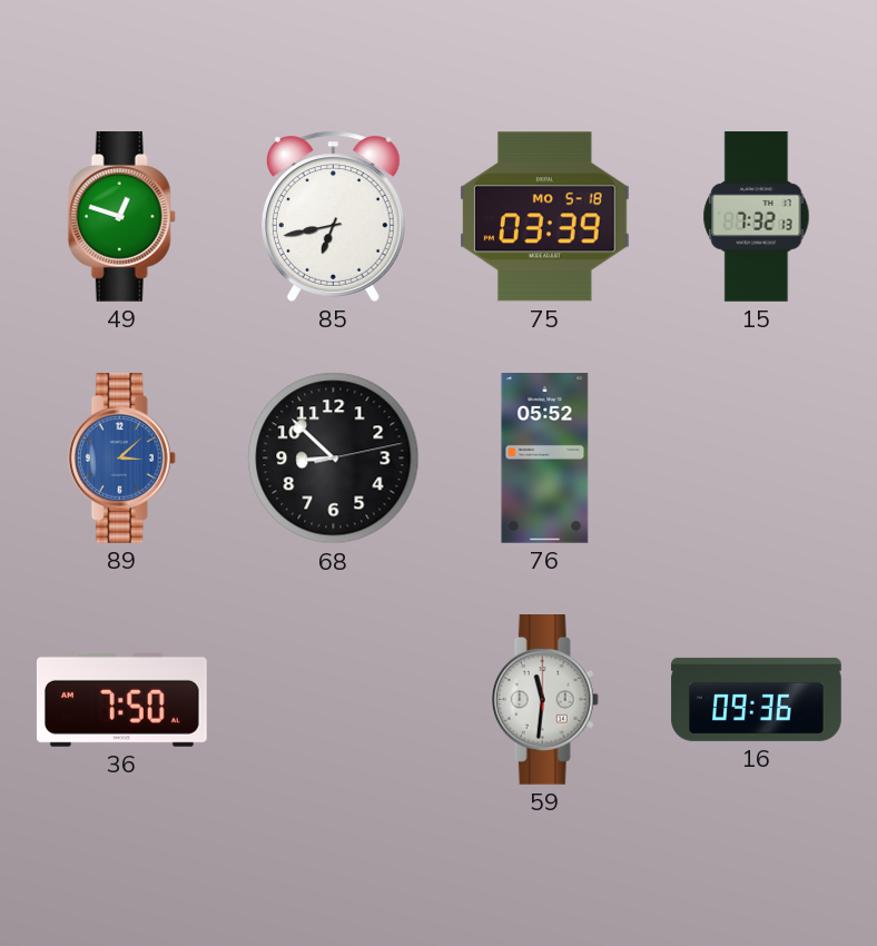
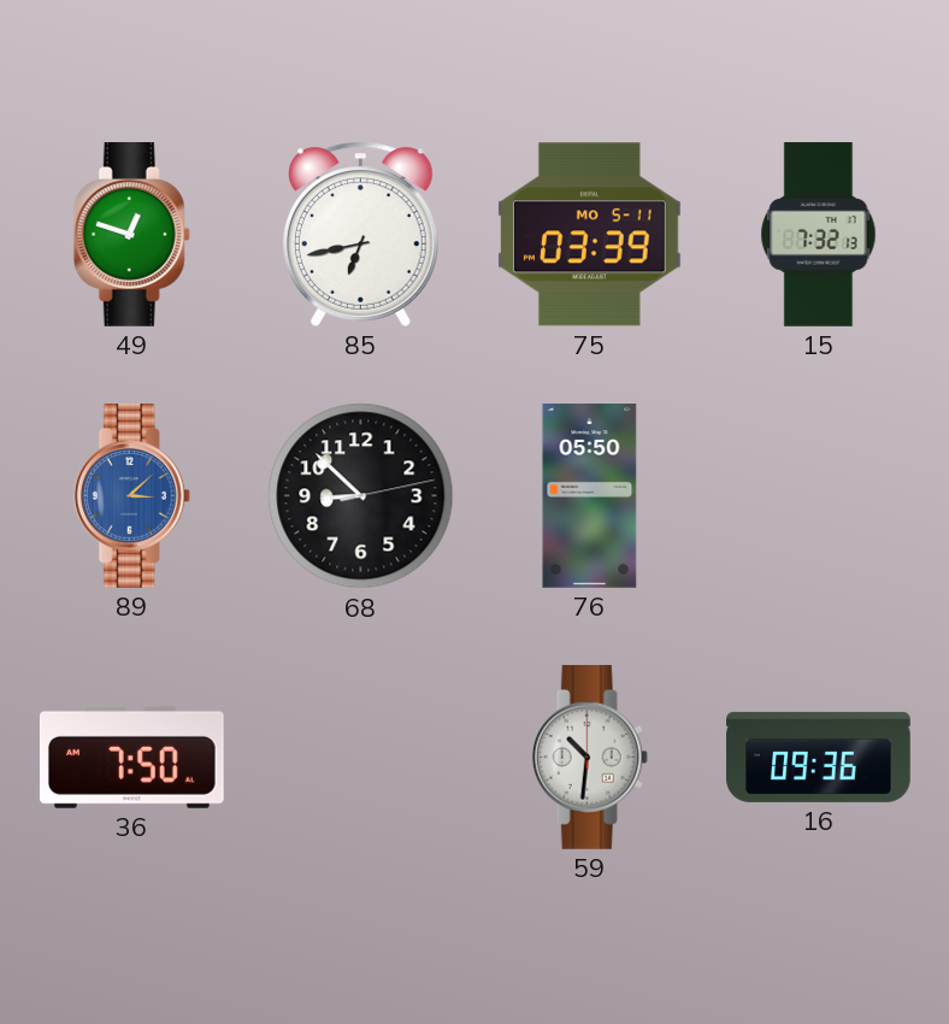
75 date: MO 5-18 -> MO 5-11
76: 05:52 -> 05:50
59: 11:31 -> 10:31
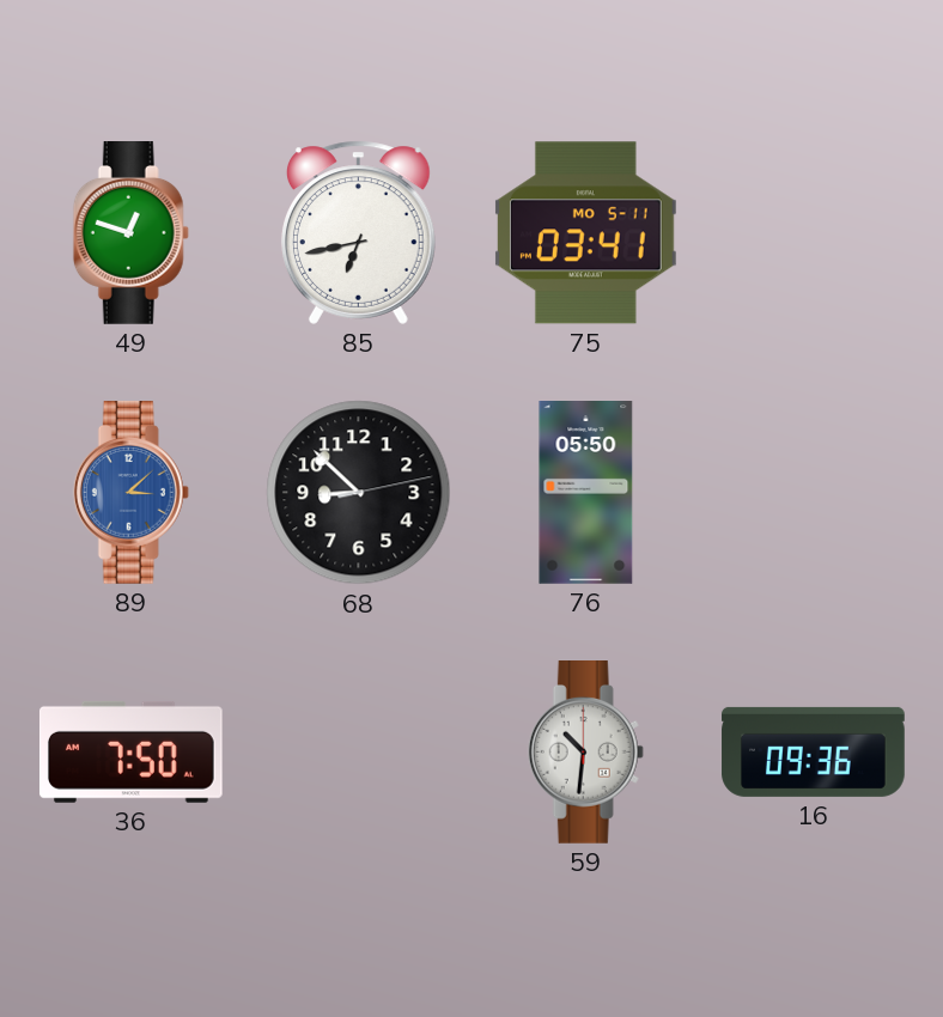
75: 03:39 -> 03:41
15: 7:32 -> none
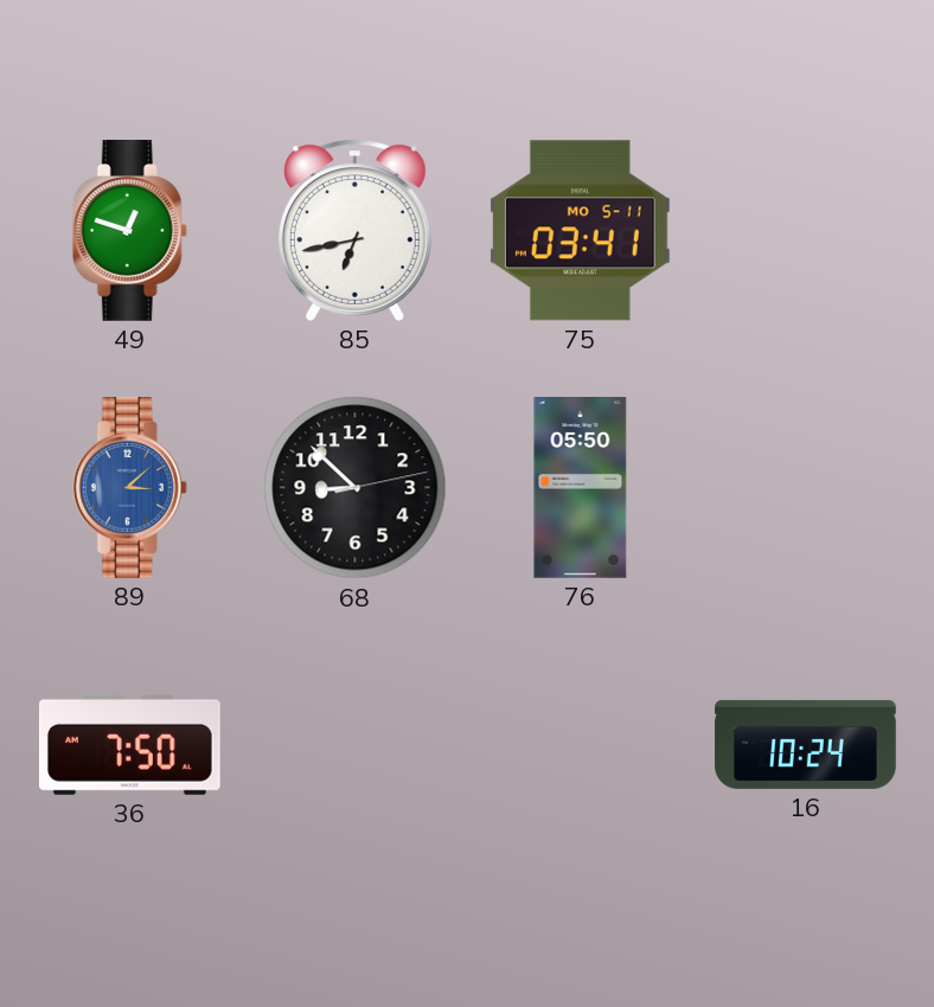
59: 10:31 -> none
16: 09:36 -> 10:24
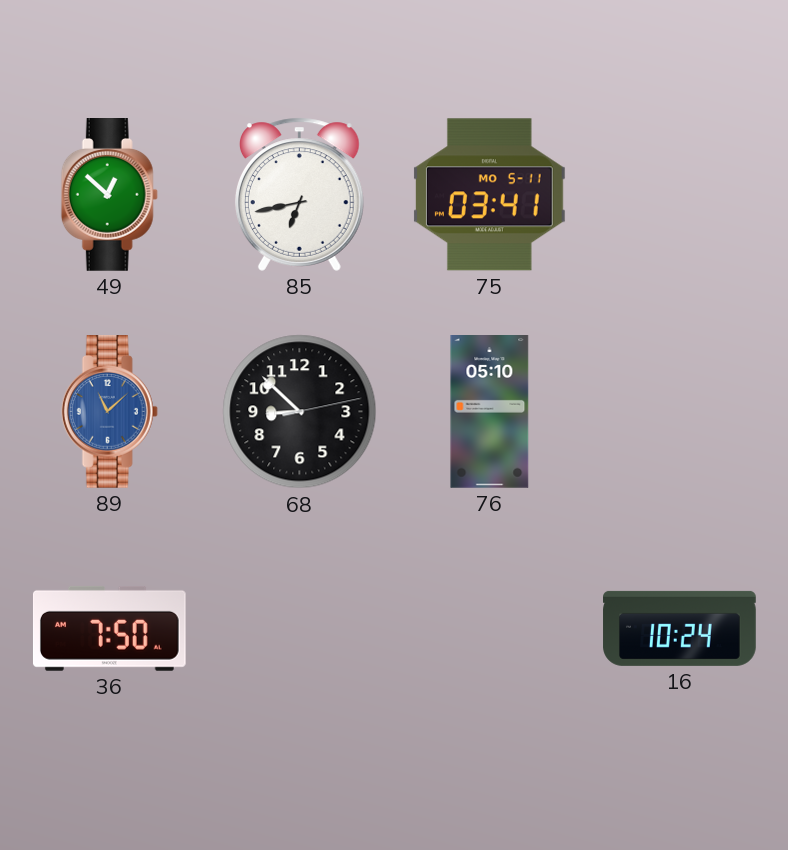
49: 12:48 -> 12:52
89: 3:08 -> 11:08
76: 05:50 -> 05:10
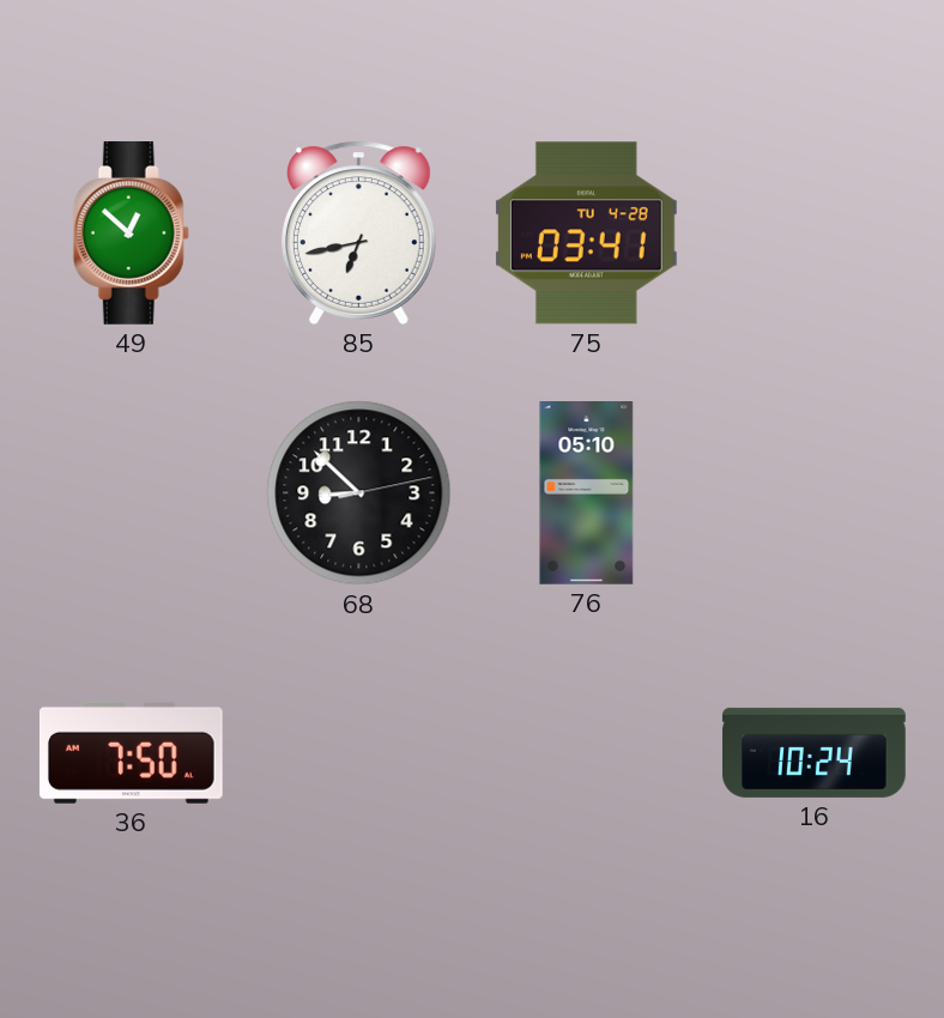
75 date: MO 5-11 -> TU 4-28
89: 11:08 -> none
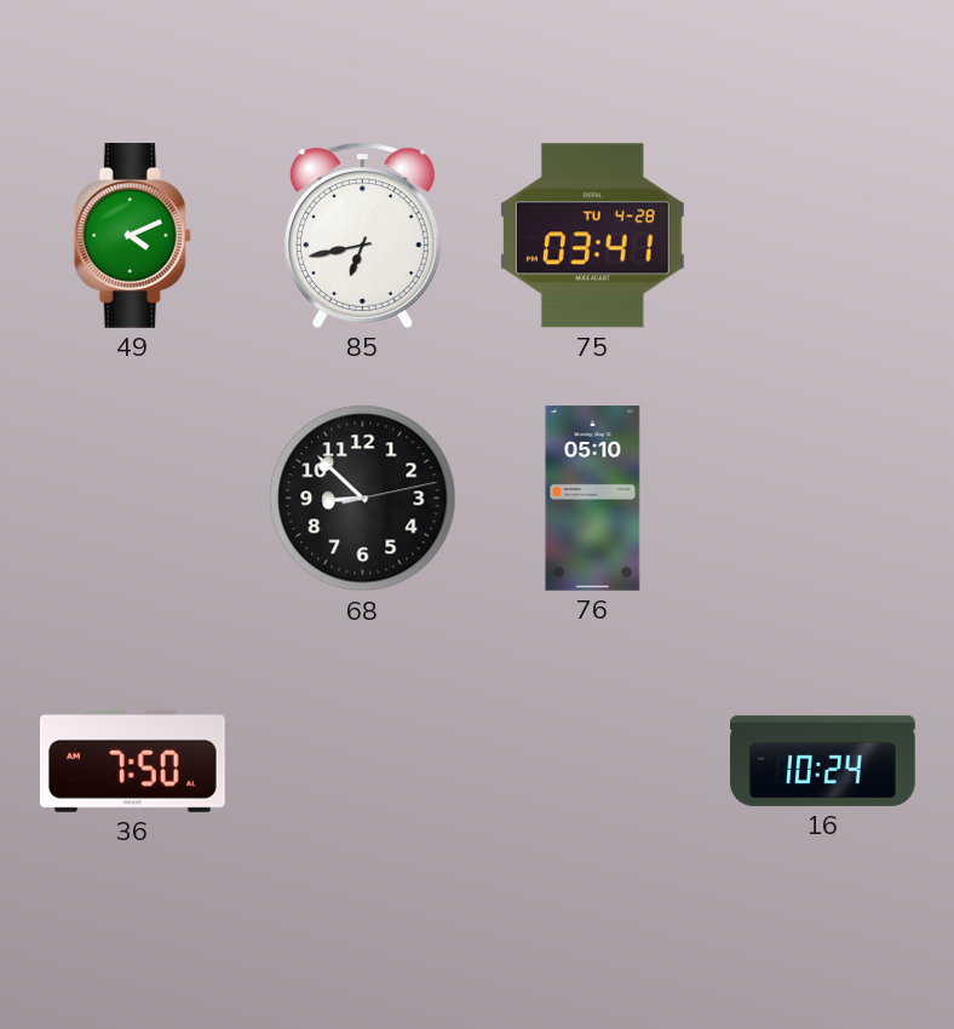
49: 12:52 -> 4:11
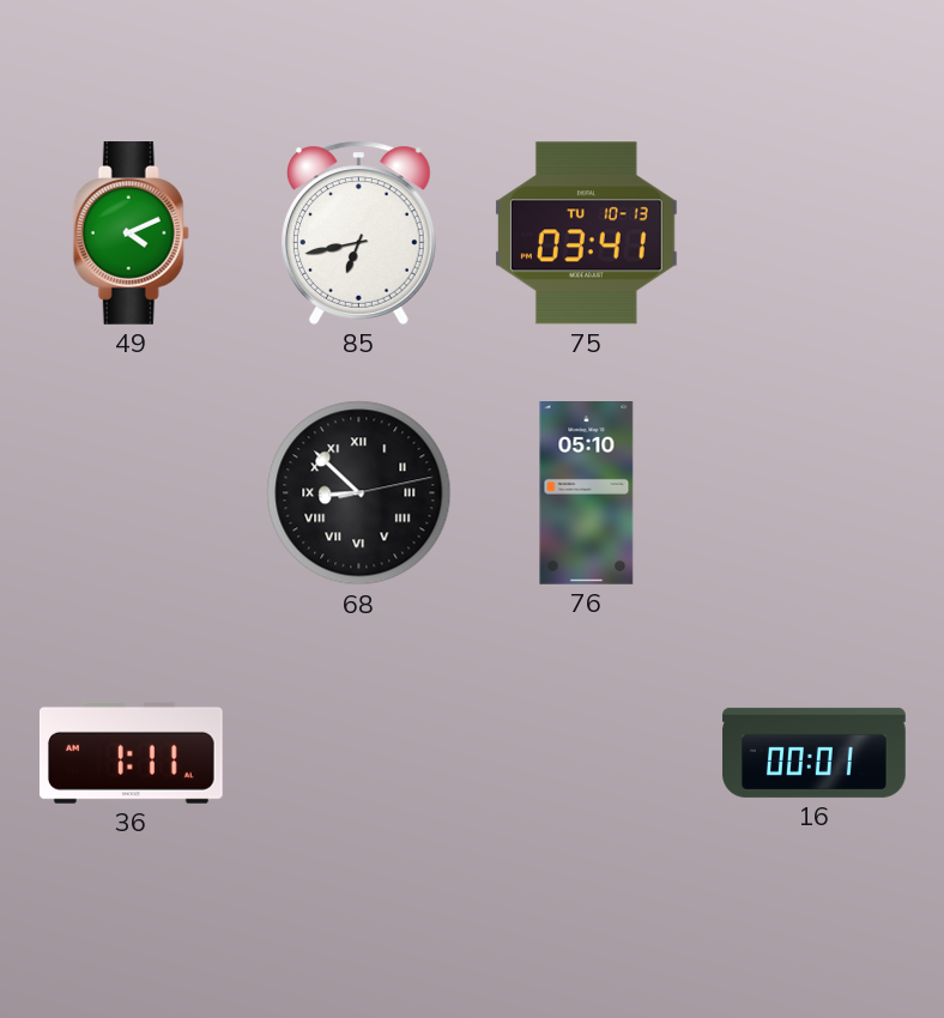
75 date: TU 4-28 -> TU 10-13
68 numerals: Arabic -> Roman
36: 7:50 -> 1:11
16: 10:24 -> 00:01
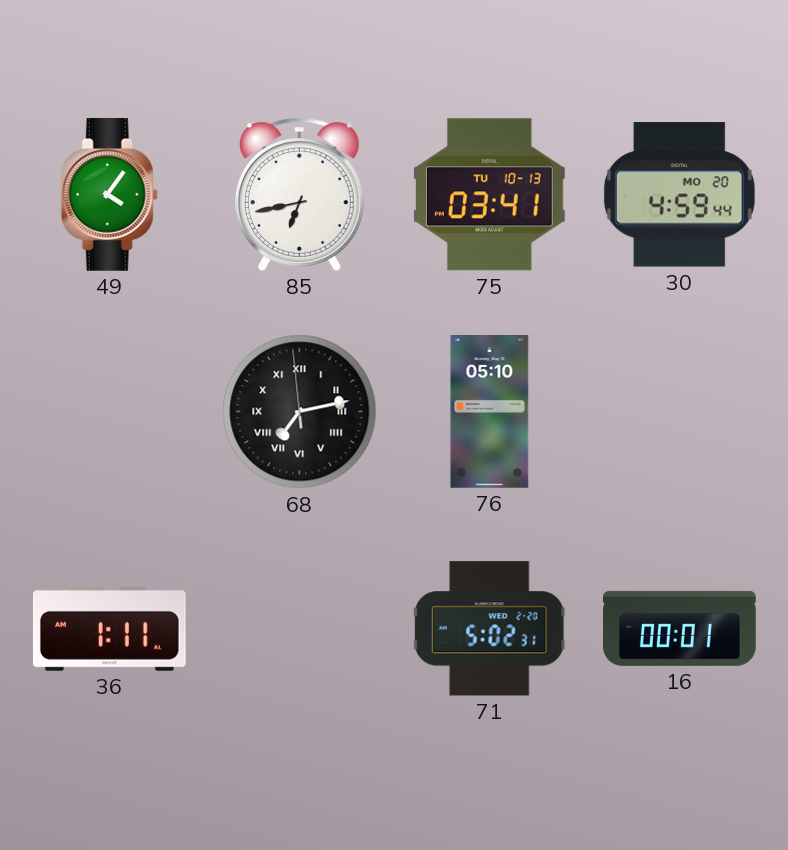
49: 4:11 -> 4:06
30: none -> 4:59
68: 8:52 -> 7:12
71: none -> 5:02
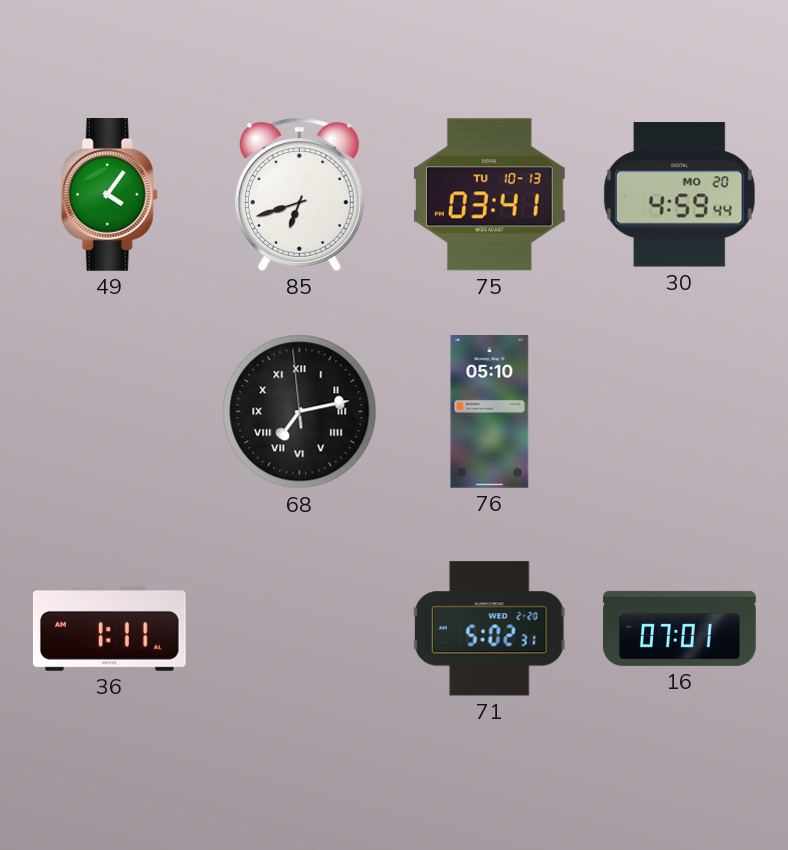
85: 6:43 -> 6:42
16: 00:01 -> 07:01
